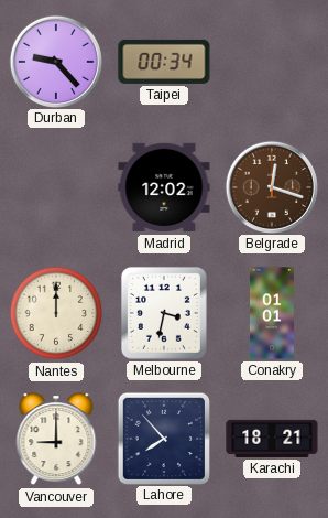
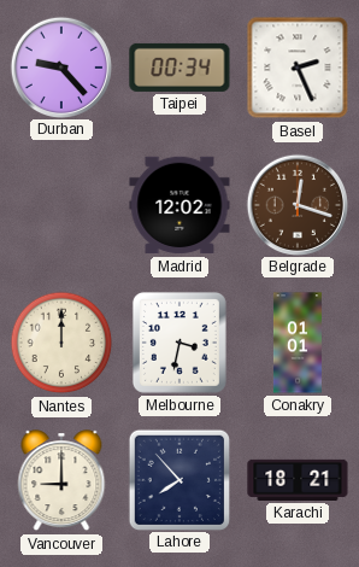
Basel: none -> 2:26
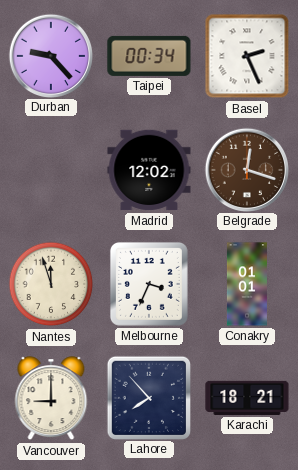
Nantes: 12:00 -> 11:57
Melbourne: 3:32 -> 3:34
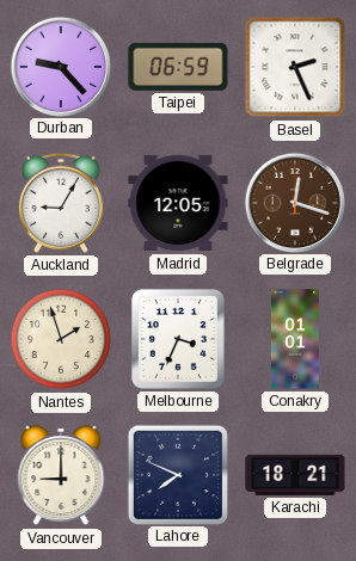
Taipei: 00:34 -> 06:59
Auckland: none -> 9:05
Madrid: 12:02 -> 12:05
Nantes: 11:57 -> 1:57
Lahore: 7:53 -> 7:49
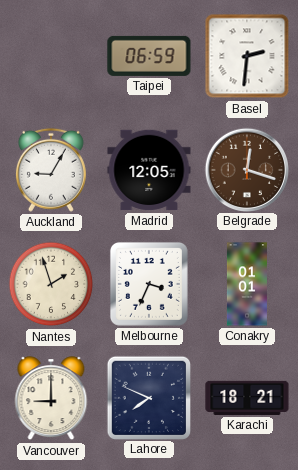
Durban: 9:23 -> none
Basel: 2:26 -> 2:31
